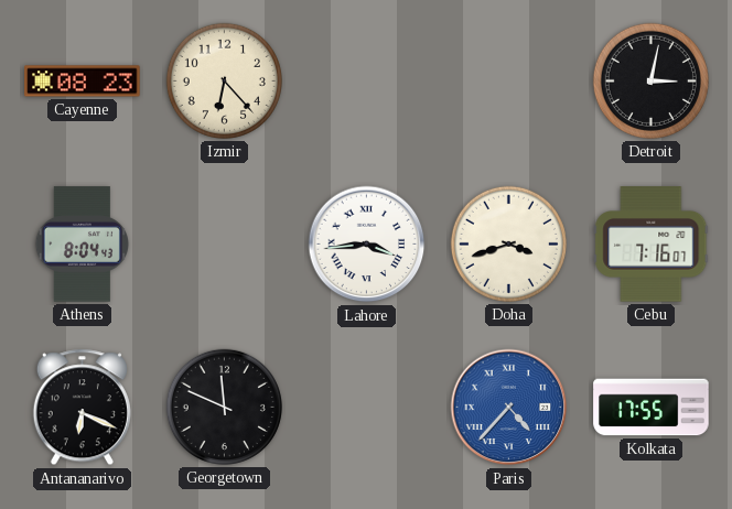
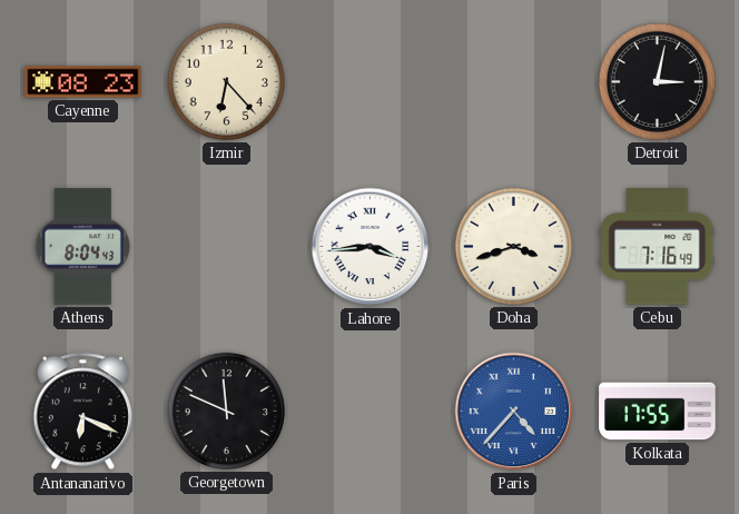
Cebu: 7:16:07 -> 7:16:49
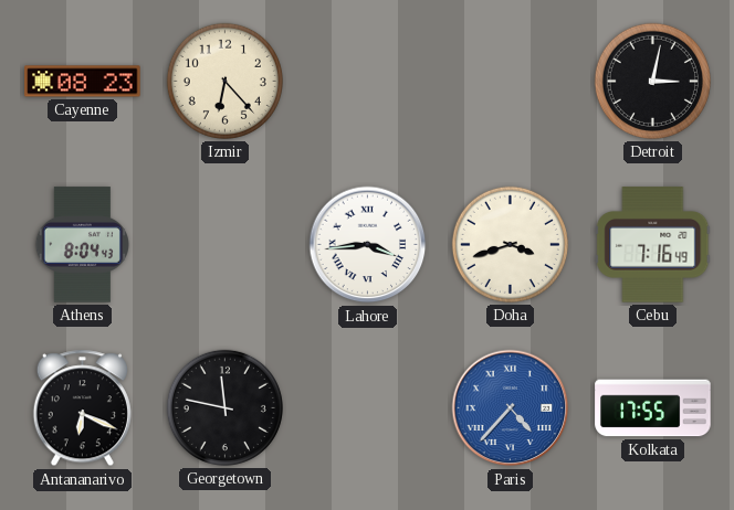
Georgetown: 11:49 -> 11:47
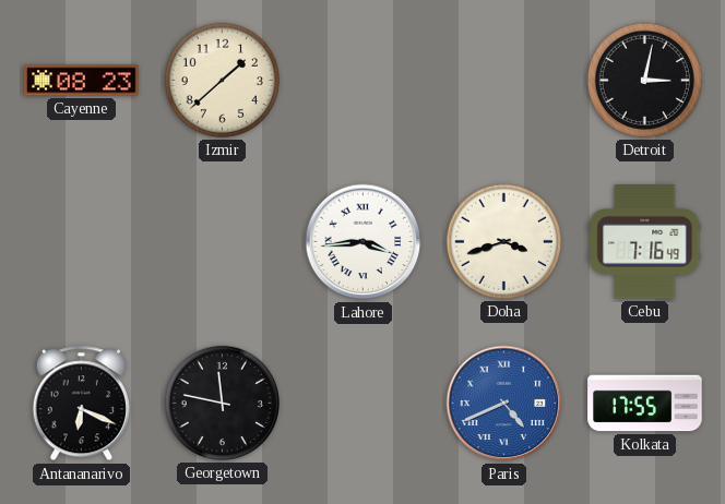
Izmir: 6:23 -> 1:38
Athens: 8:04 -> none
Paris: 4:37 -> 4:41
